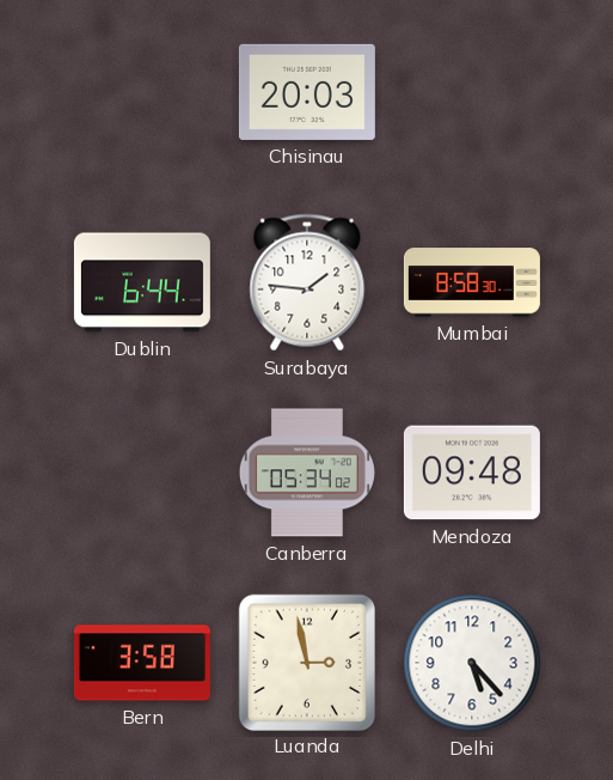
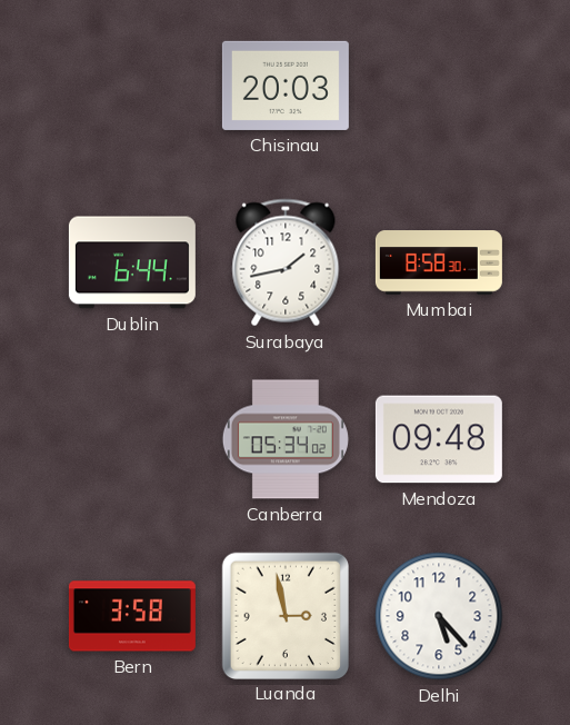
Surabaya: 1:46 -> 1:43
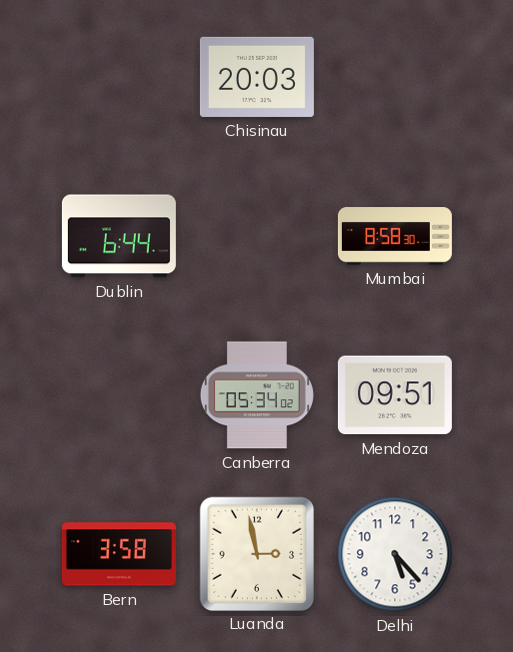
Surabaya: 1:43 -> none
Mendoza: 09:48 -> 09:51
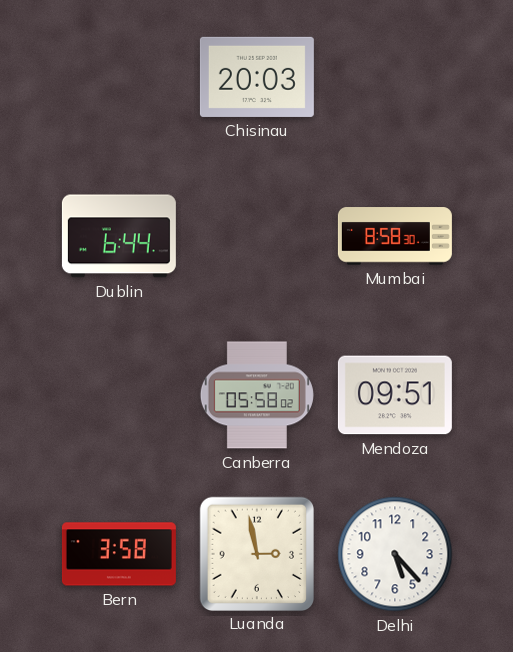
Canberra: 05:34 -> 05:58
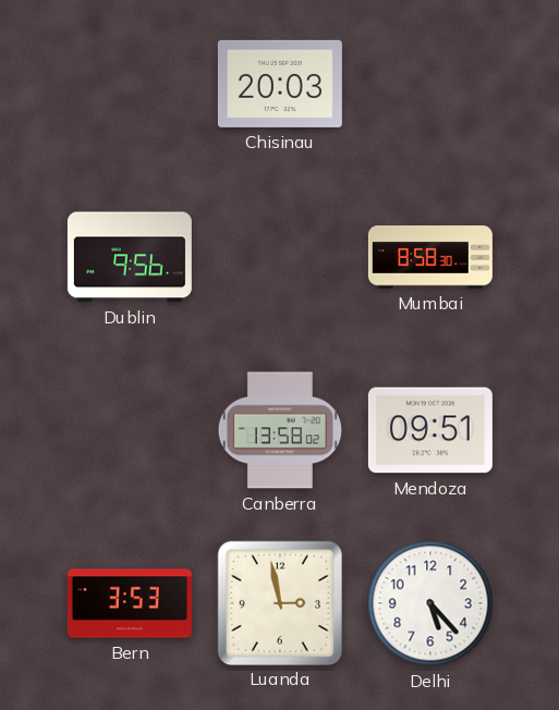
Dublin: 6:44 -> 9:56
Canberra: 05:58 -> 13:58
Bern: 3:58 -> 3:53
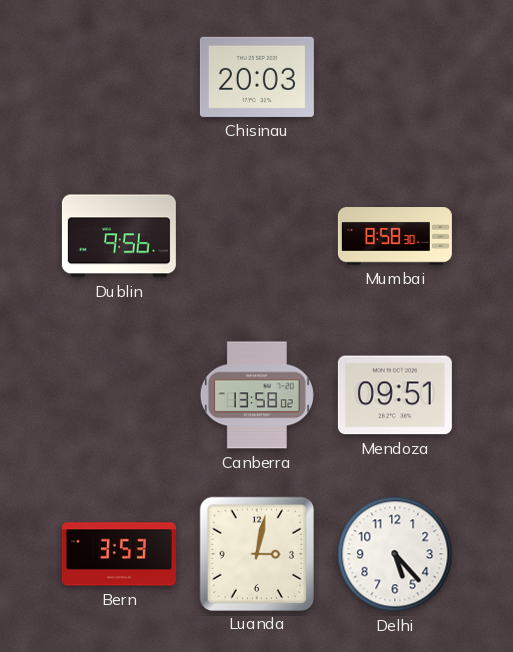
Luanda: 2:58 -> 3:02
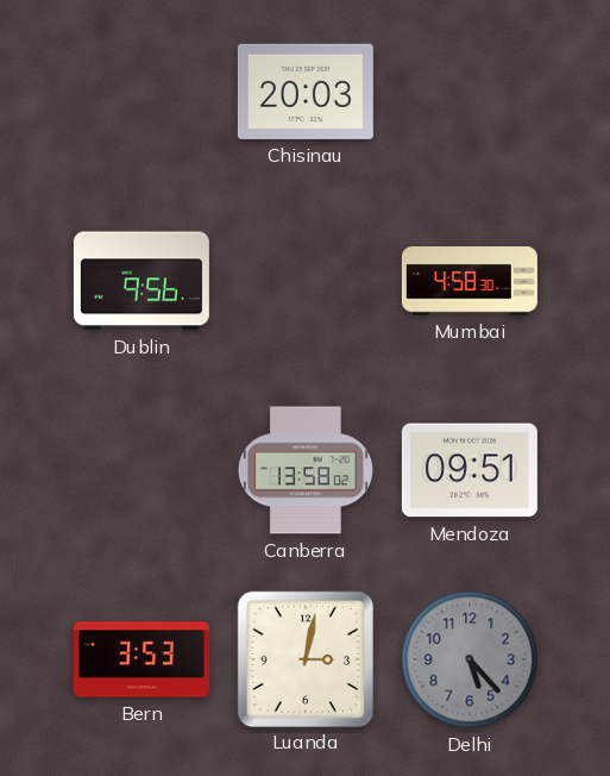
Mumbai: 8:58 -> 4:58
Delhi dial: white -> grey
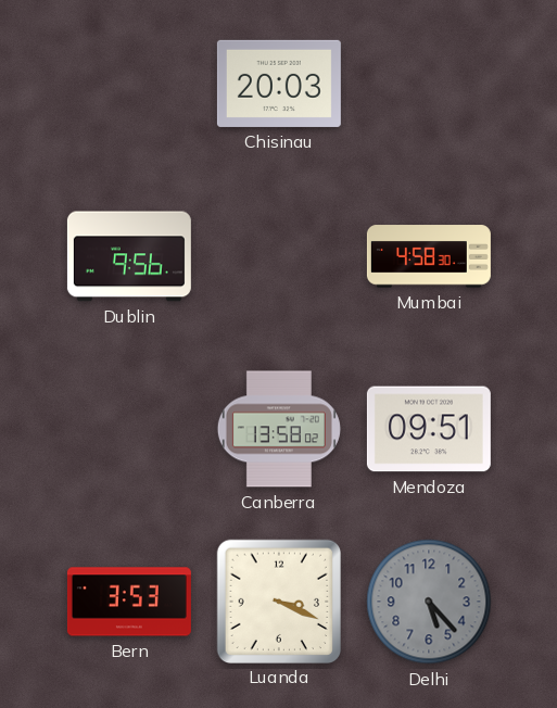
Luanda: 3:02 -> 3:19
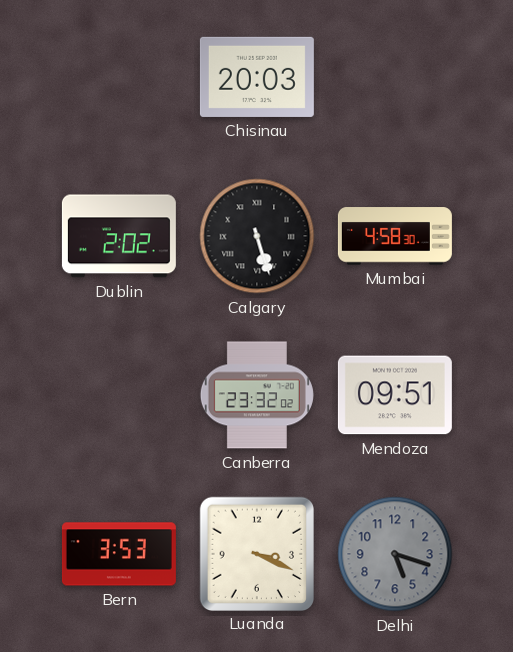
Dublin: 9:56 -> 2:02
Calgary: none -> 5:27
Canberra: 13:58 -> 23:32
Delhi: 5:23 -> 5:18
